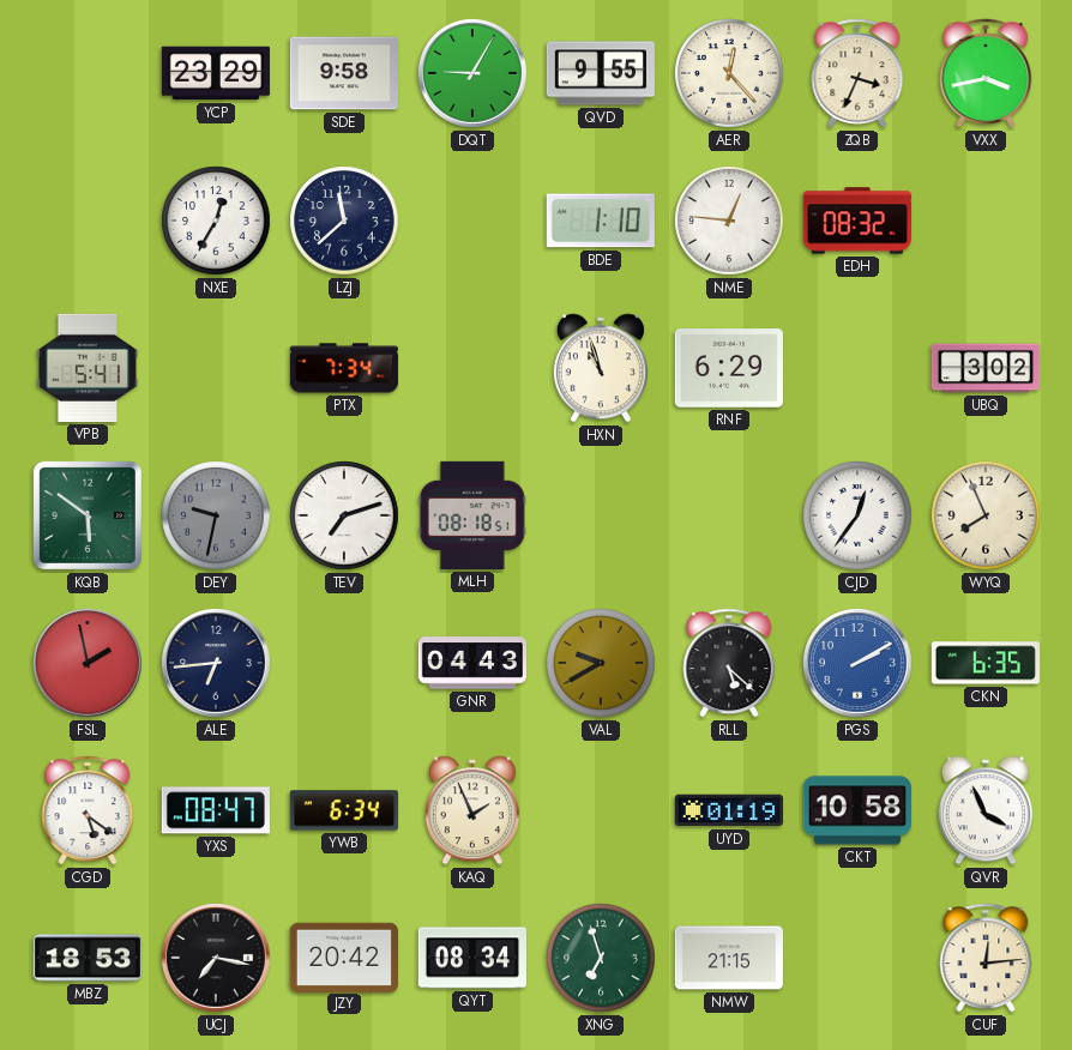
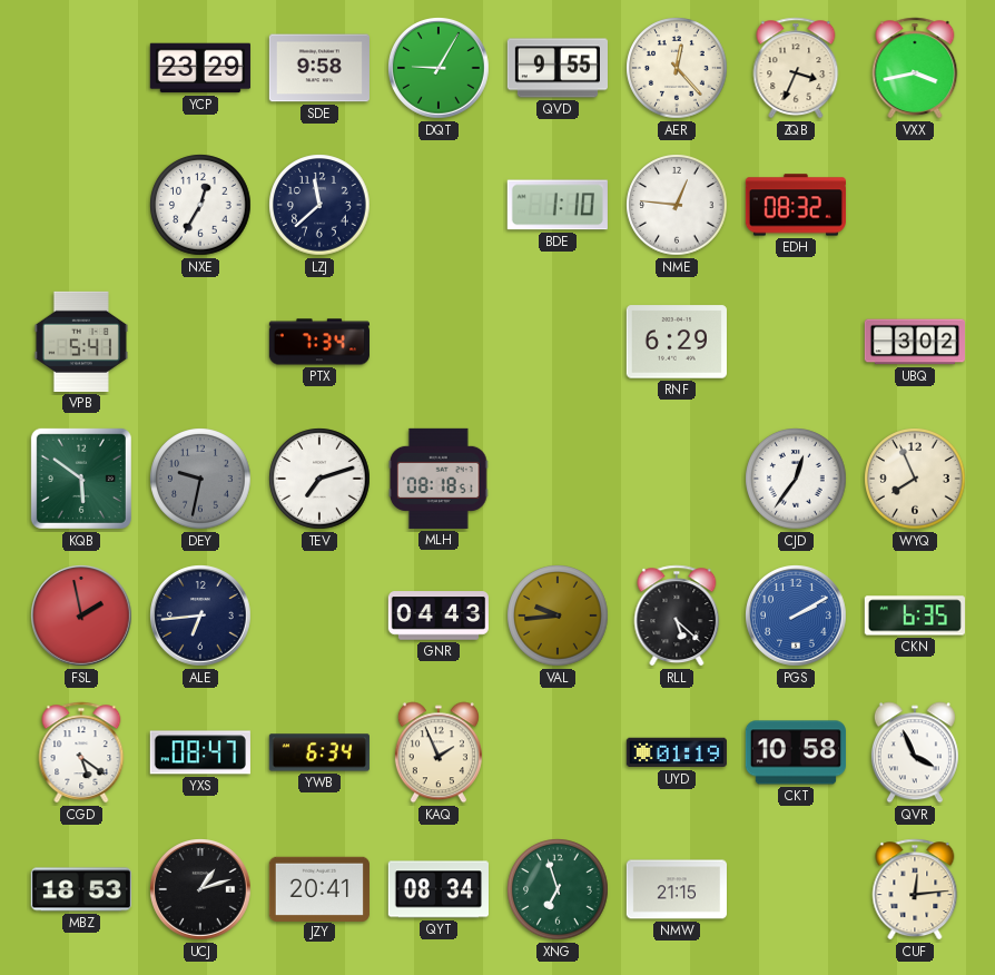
HXN: 10:57 -> none
VAL: 9:40 -> 9:44
UCJ: 7:17 -> 1:12
JZY: 20:42 -> 20:41
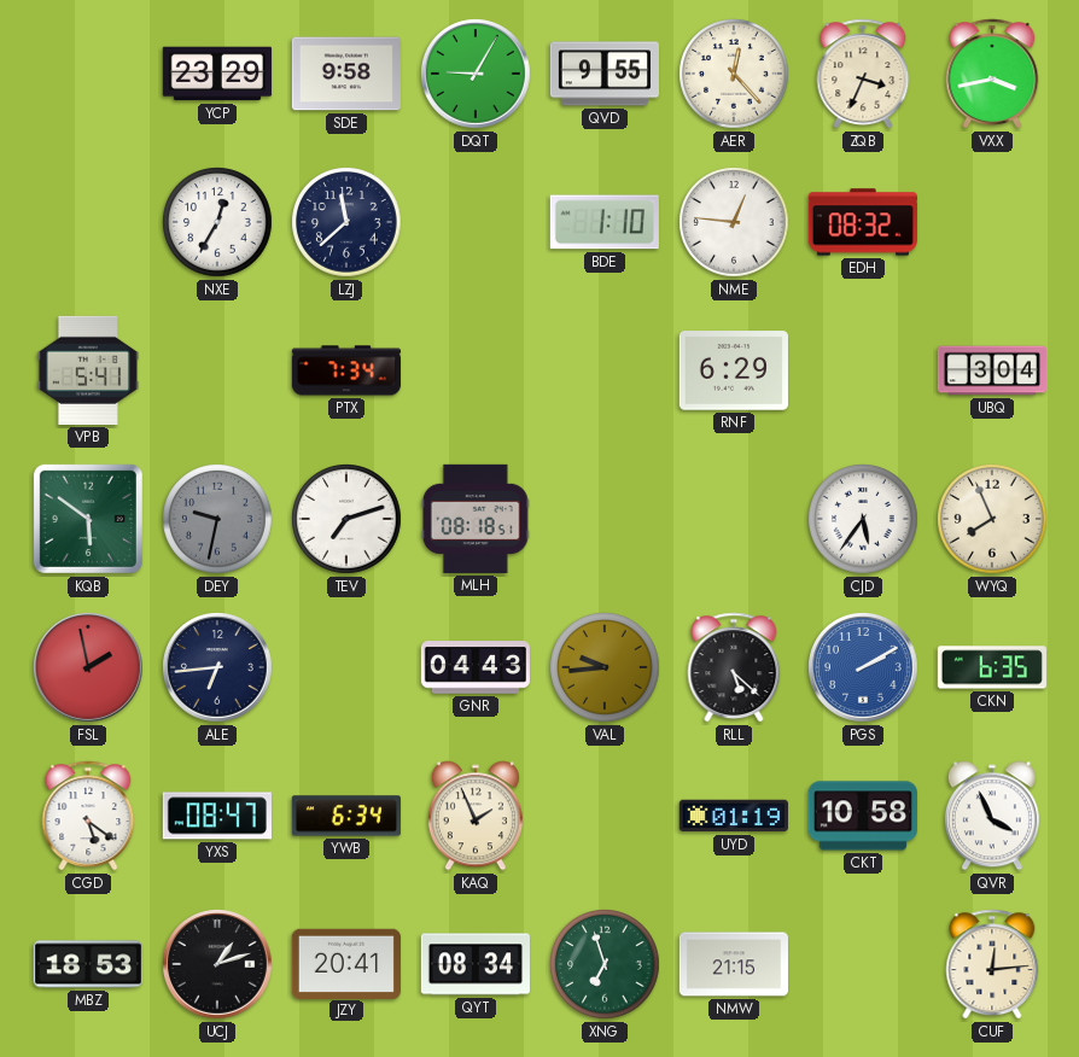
UBQ: 3:02 -> 3:04
CJD: 12:36 -> 5:36
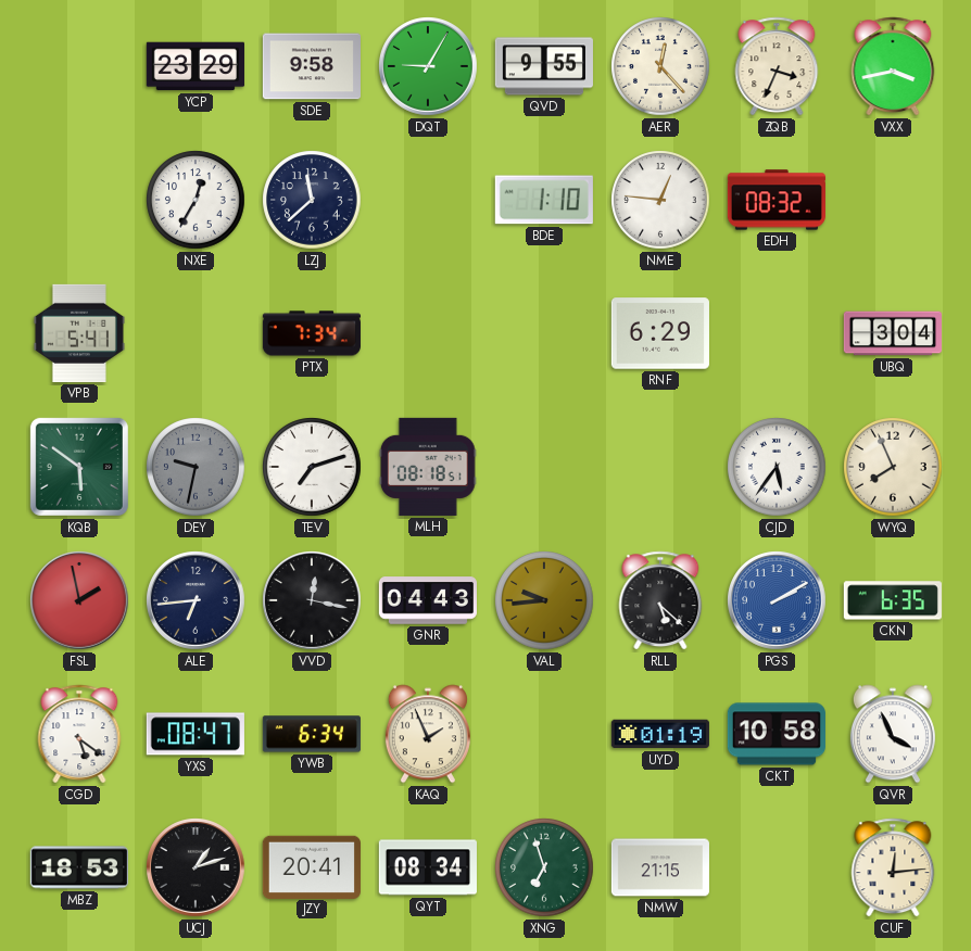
VVD: none -> 12:17
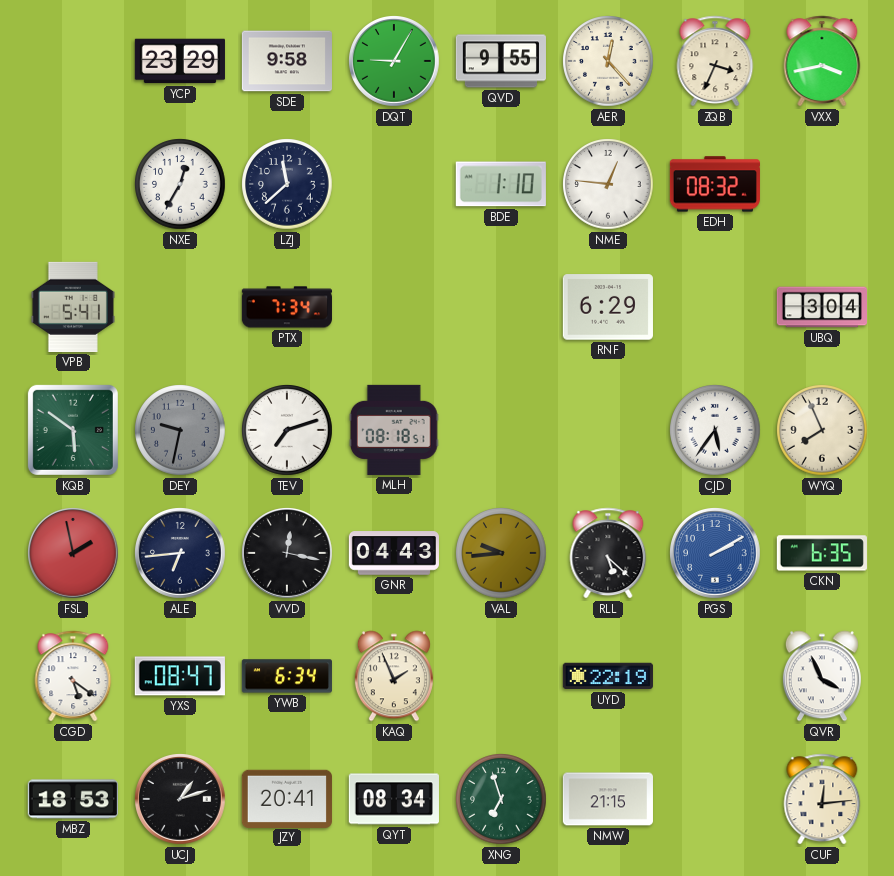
UYD: 01:19 -> 22:19
CKT: 10:58 -> none
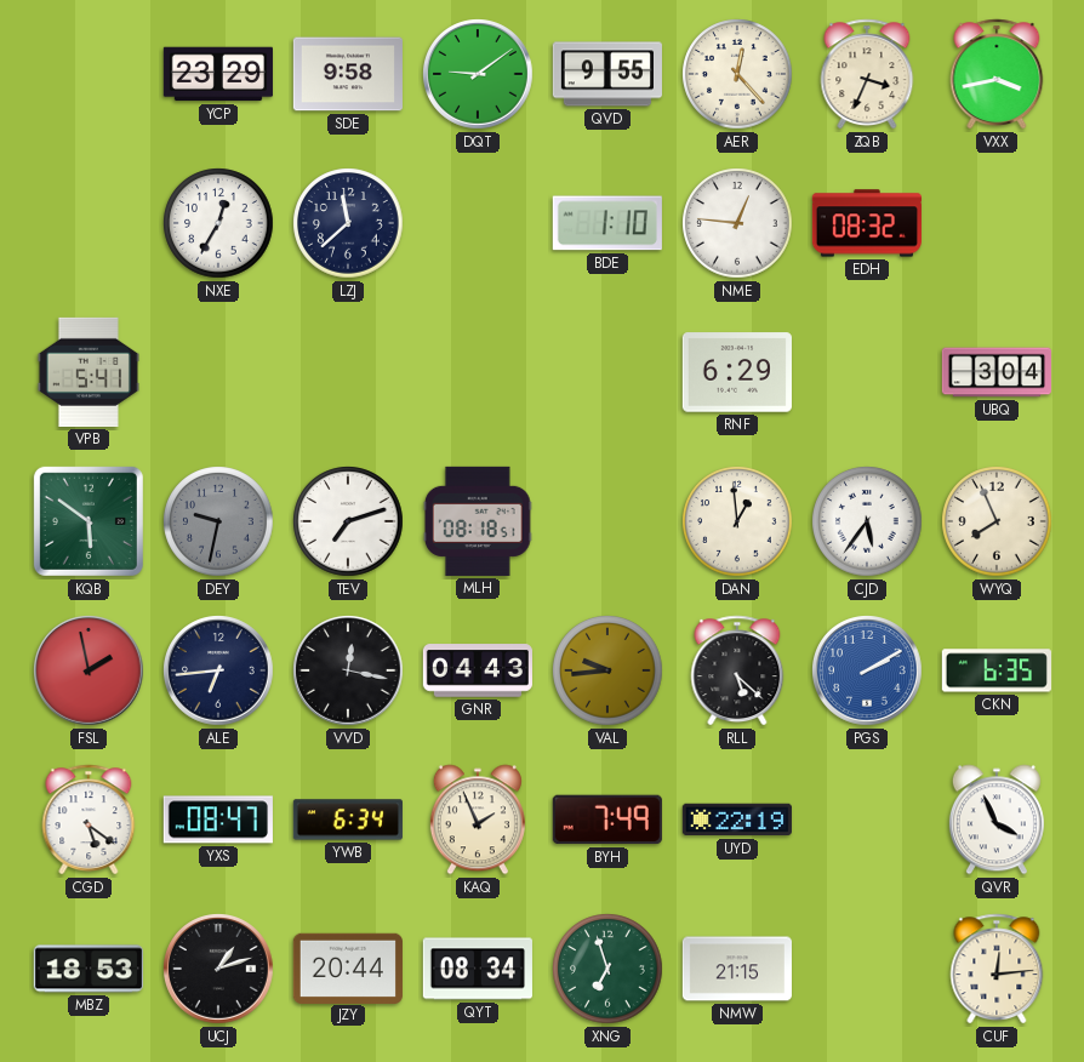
DQT: 9:05 -> 9:09
PTX: 7:34 -> none
DAN: none -> 12:59
BYH: none -> 7:49
JZY: 20:41 -> 20:44
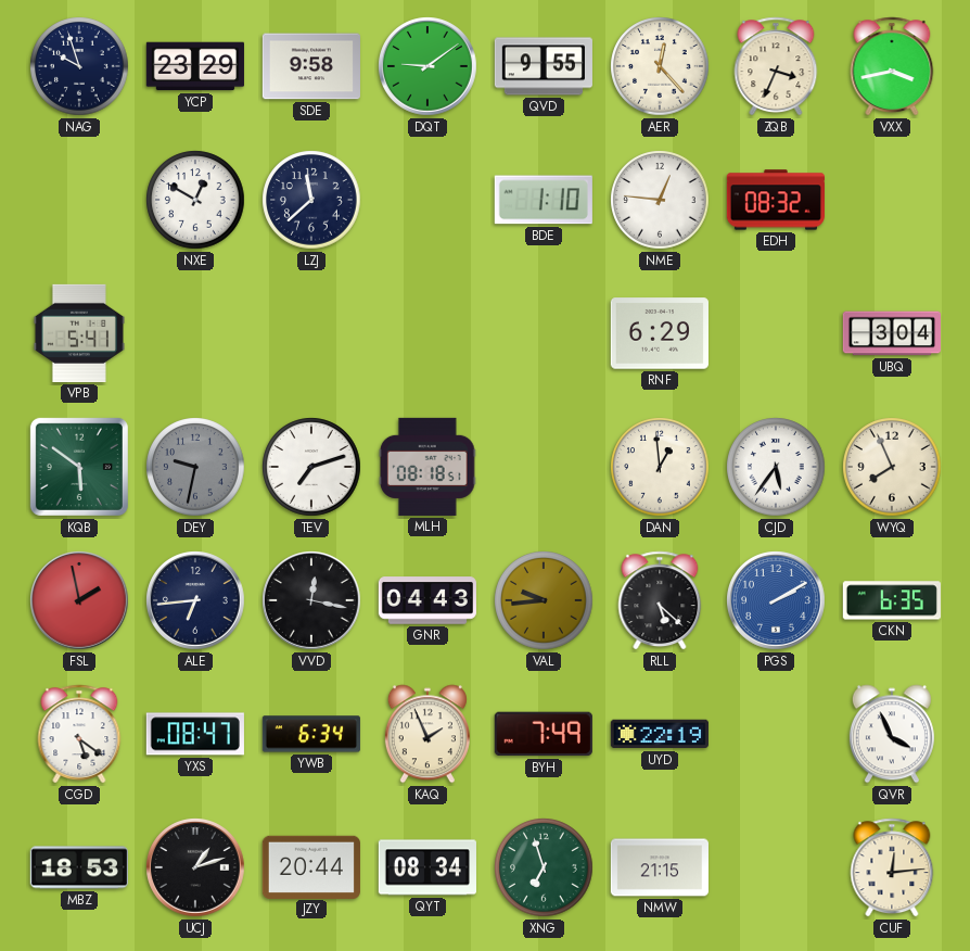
NAG: none -> 9:57
NXE: 12:35 -> 12:50
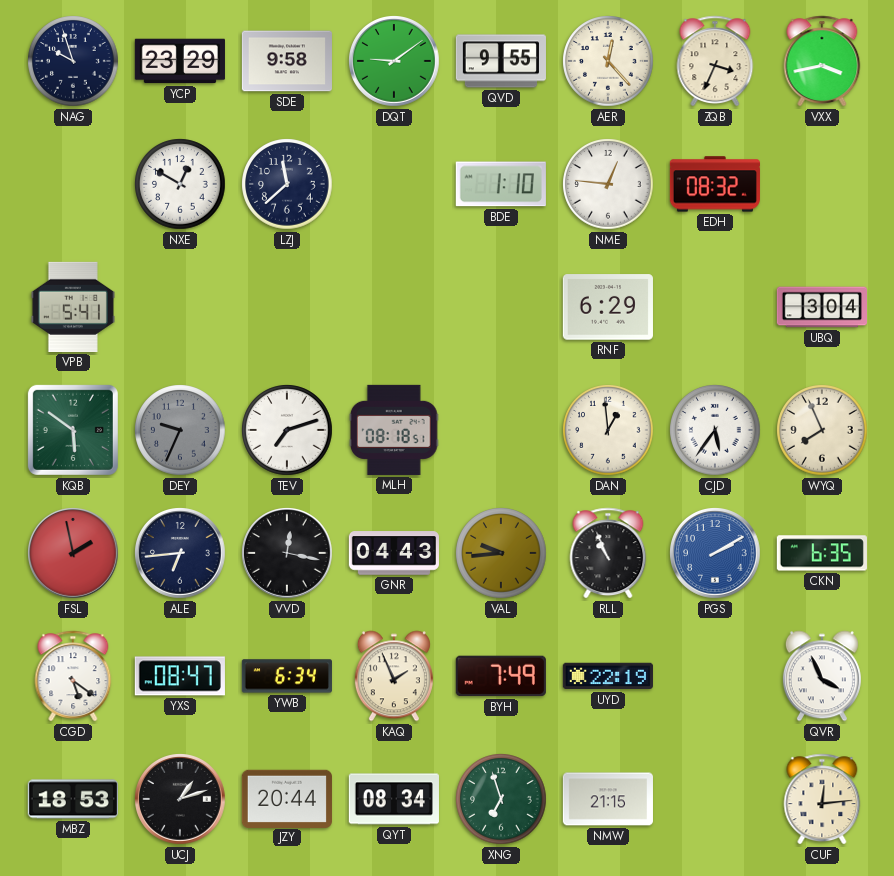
DEY: 9:32 -> 9:34
RLL: 5:22 -> 10:56
